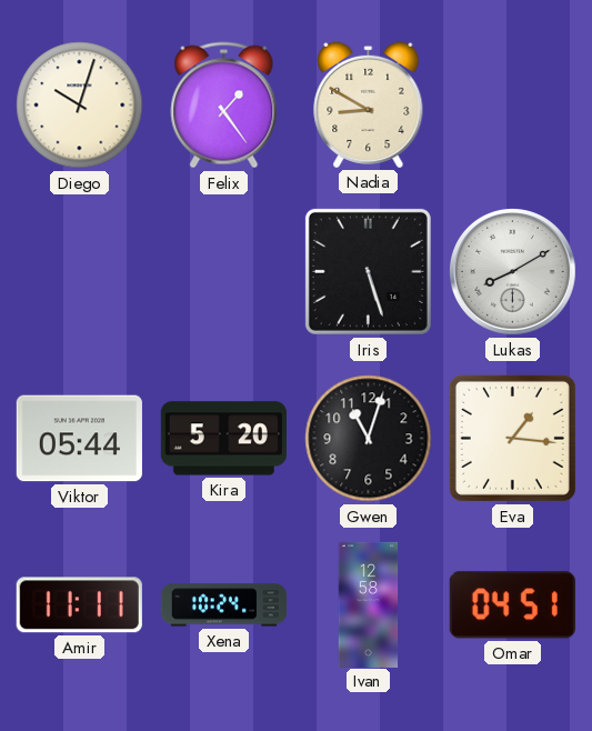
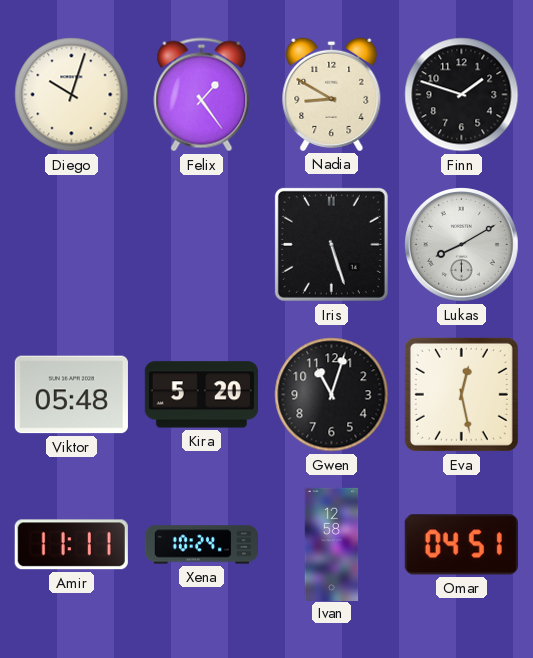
Finn: none -> 1:48
Viktor: 05:44 -> 05:48
Eva: 1:16 -> 12:28
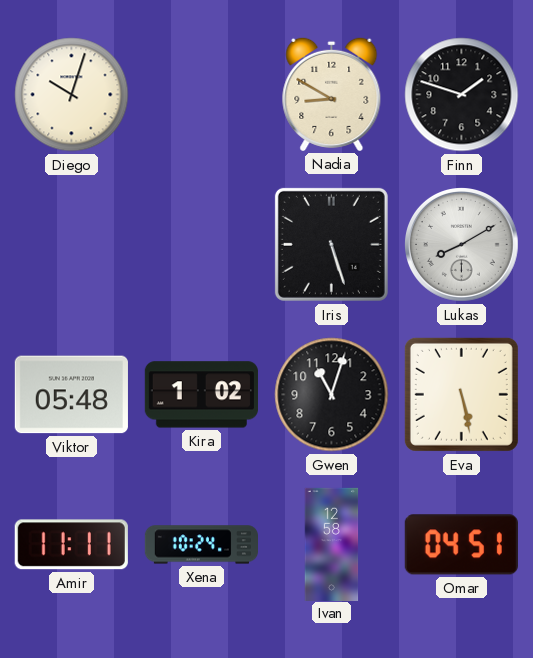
Felix: 1:24 -> none
Kira: 5:20 -> 1:02
Eva: 12:28 -> 5:28
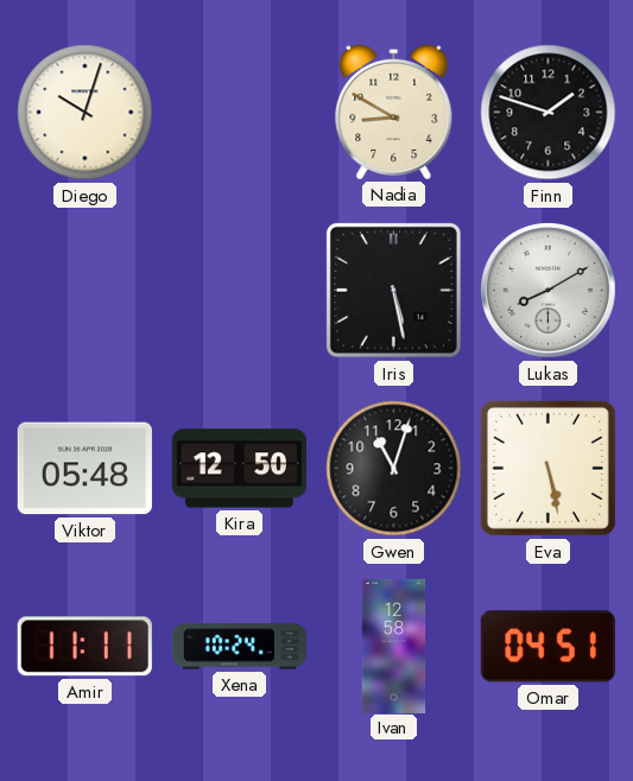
Iris: 5:27 -> 5:28
Kira: 1:02 -> 12:50
